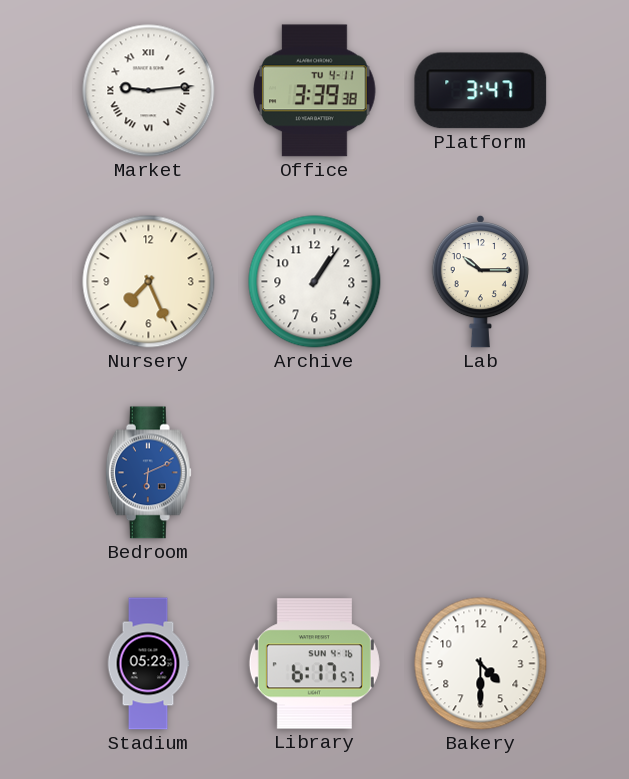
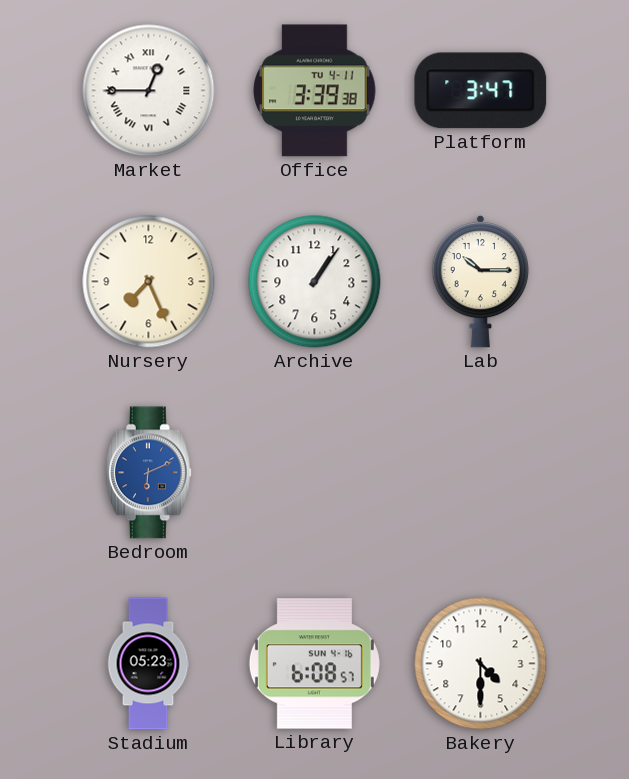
Market: 9:14 -> 12:45
Library: 6:17 -> 6:08
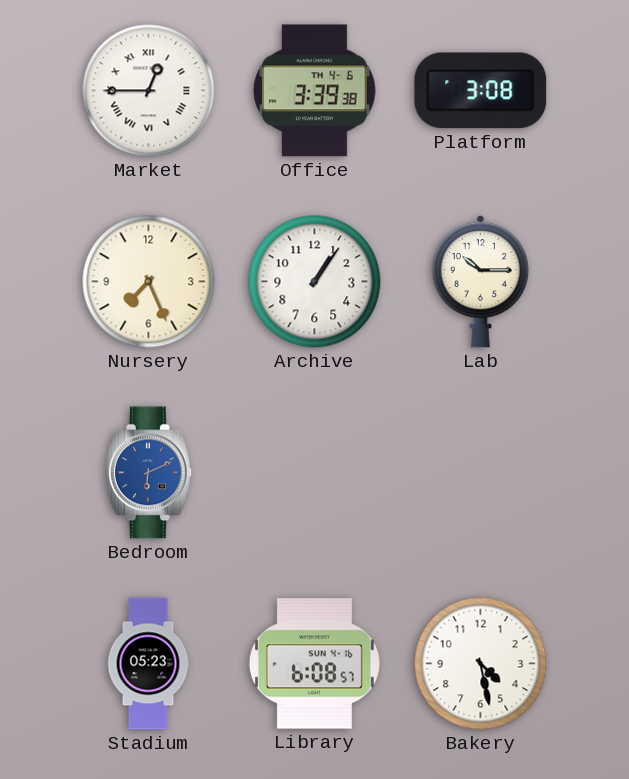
Office date: TU 4-11 -> TH 4-6
Platform: 3:47 -> 3:08
Bakery: 4:30 -> 4:28
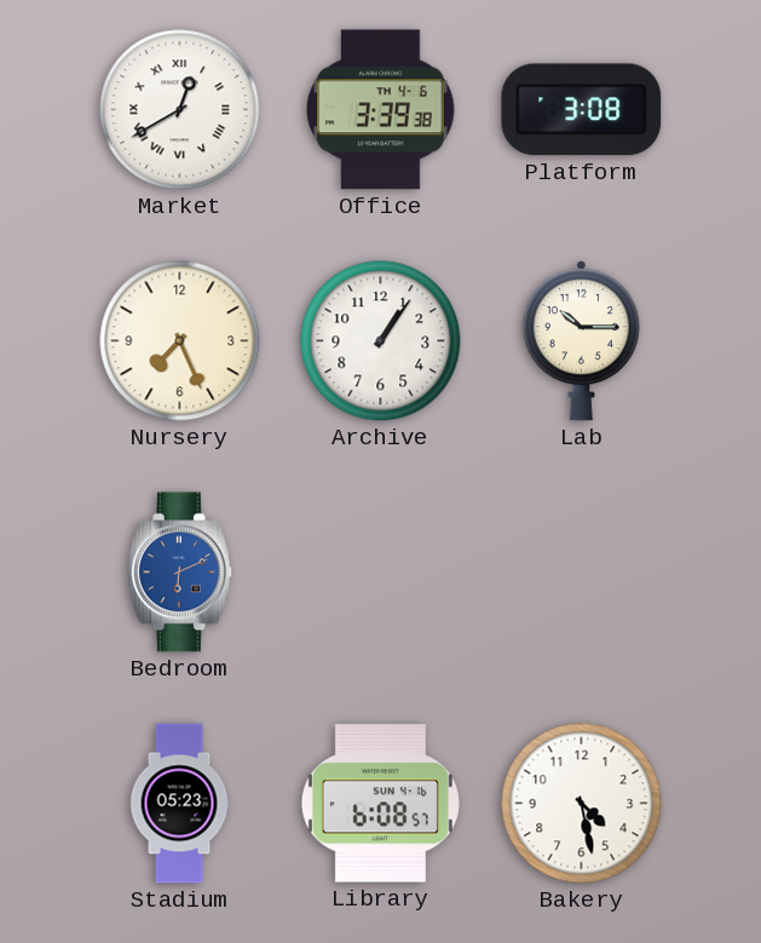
Market: 12:45 -> 12:40
